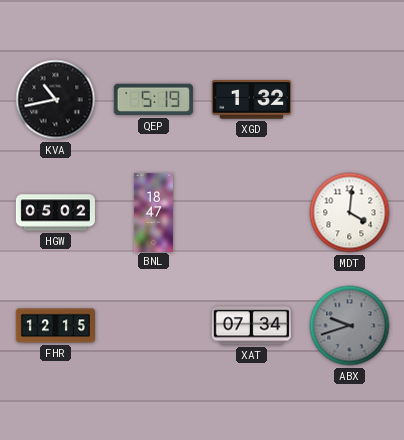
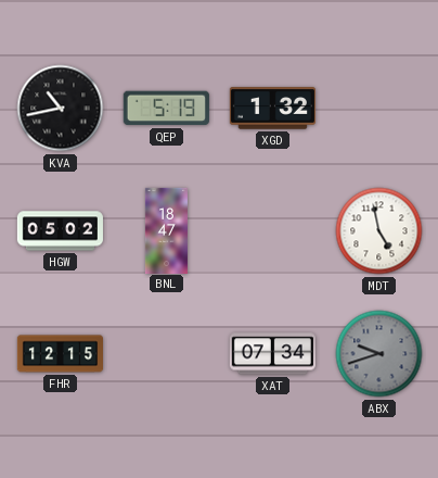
MDT: 4:01 -> 4:58
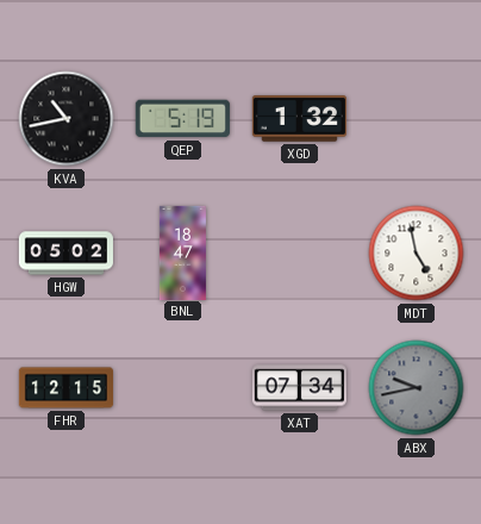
ABX: 9:42 -> 9:43
